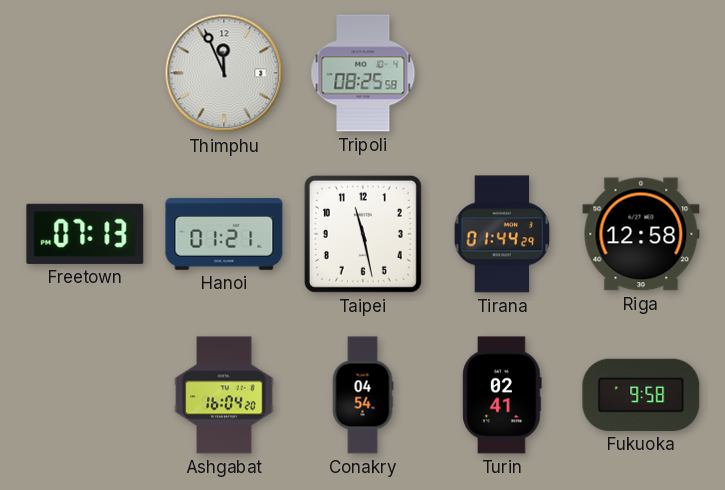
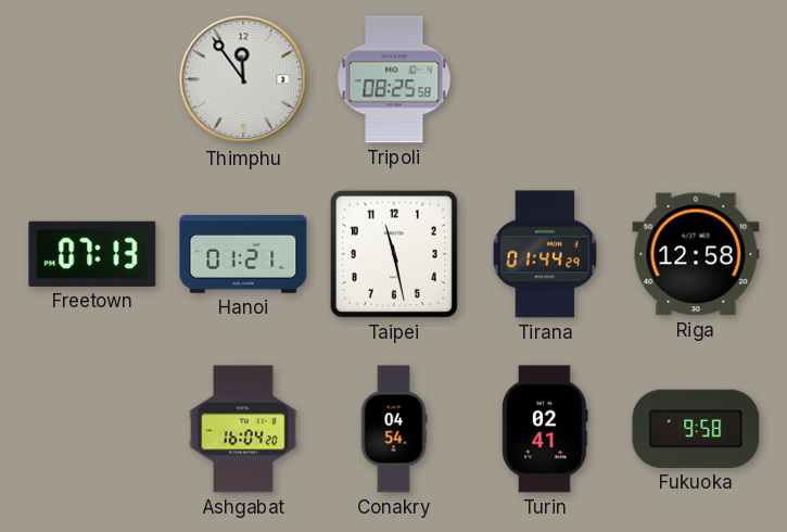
Thimphu: 11:56 -> 11:54
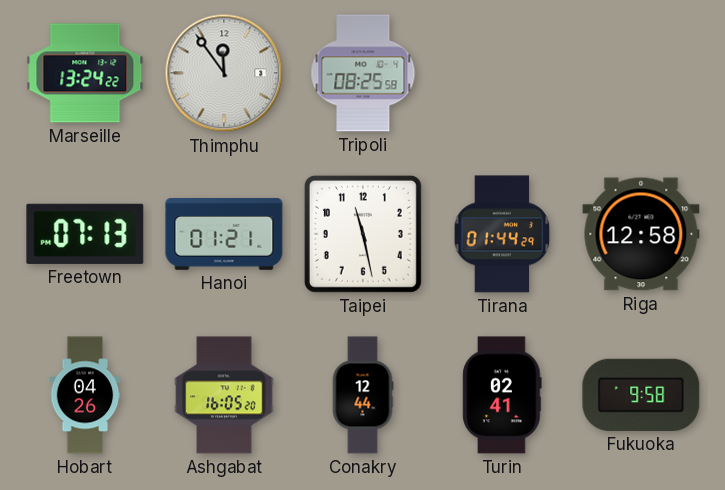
Marseille: none -> 13:24
Hobart: none -> 04:26
Ashgabat: 16:04 -> 16:05
Conakry: 04:54 -> 12:44
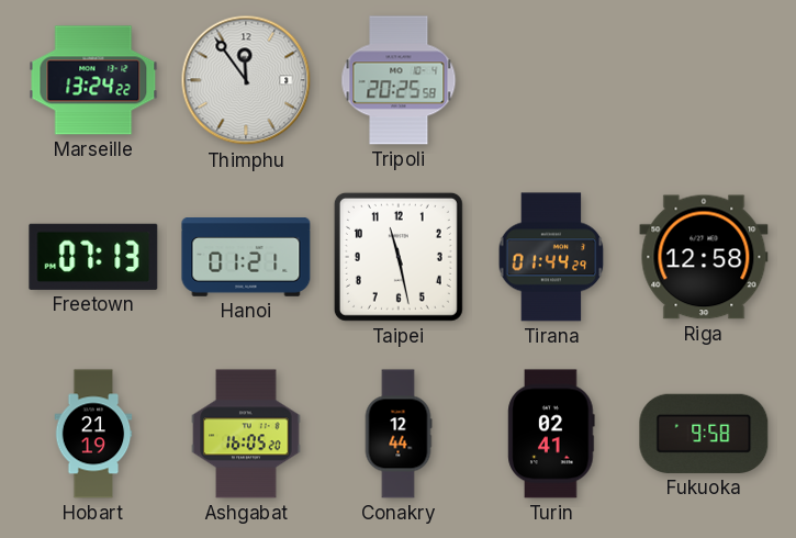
Tripoli: 08:25 -> 20:25
Hobart: 04:26 -> 21:19
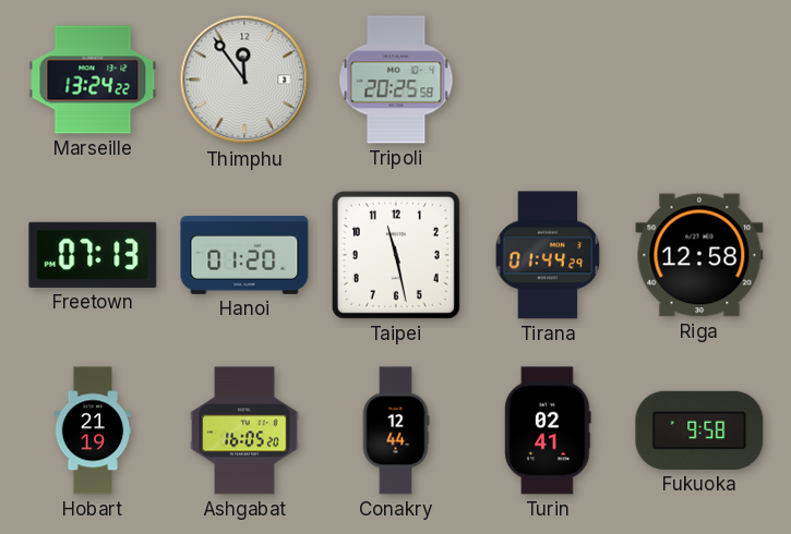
Hanoi: 01:21 -> 01:20
